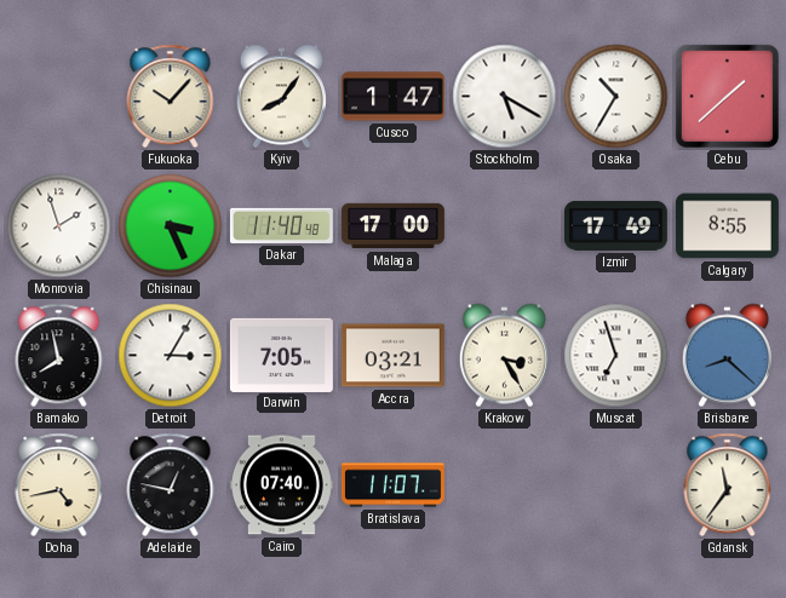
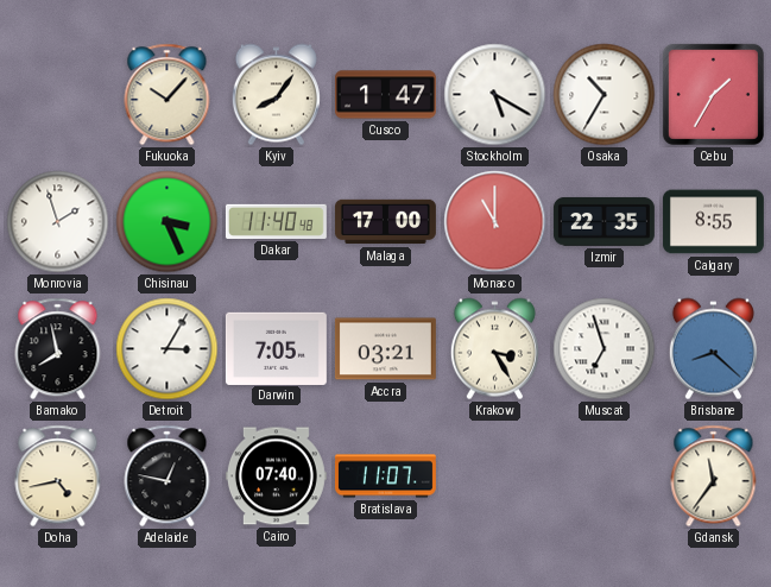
Cebu: 1:38 -> 1:35
Monaco: none -> 11:00
Izmir: 17:49 -> 22:35
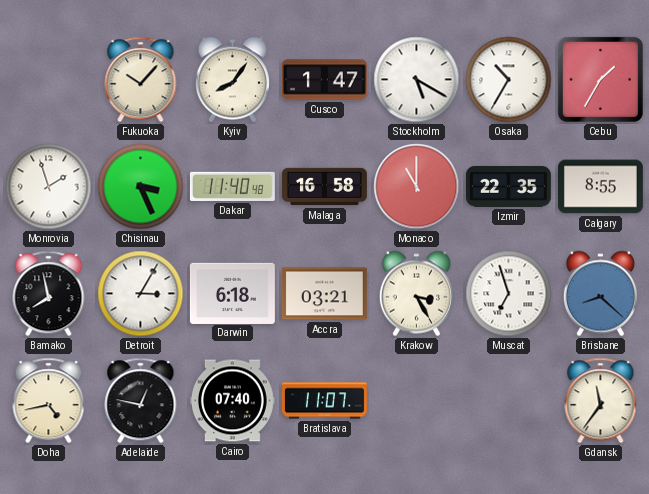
Malaga: 17:00 -> 16:58
Darwin: 7:05 -> 6:18
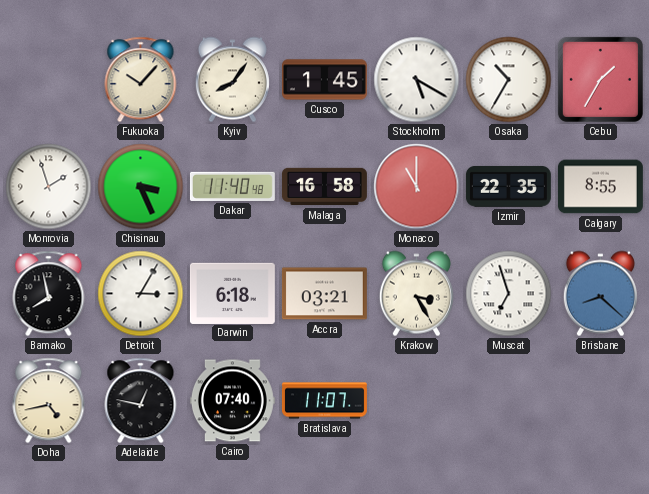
Cusco: 1:47 -> 1:45
Gdansk: 11:36 -> none
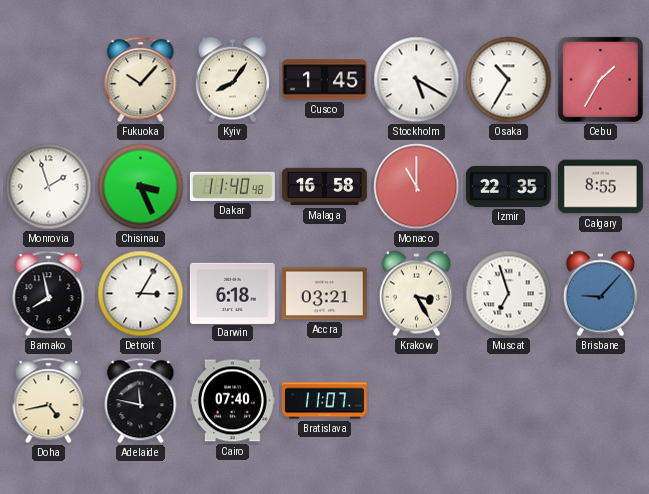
Brisbane: 8:22 -> 9:07
Adelaide: 12:47 -> 11:47
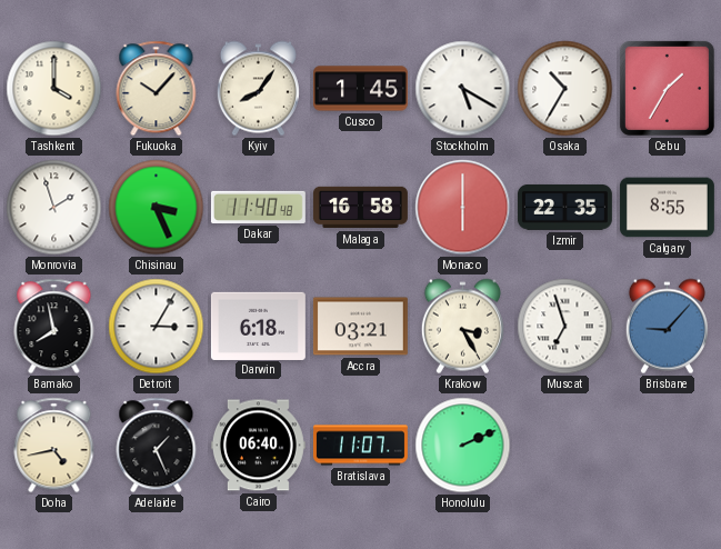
Tashkent: none -> 4:00
Monaco: 11:00 -> 6:00
Adelaide: 11:47 -> 1:26
Cairo: 07:40 -> 06:40
Honolulu: none -> 2:11
